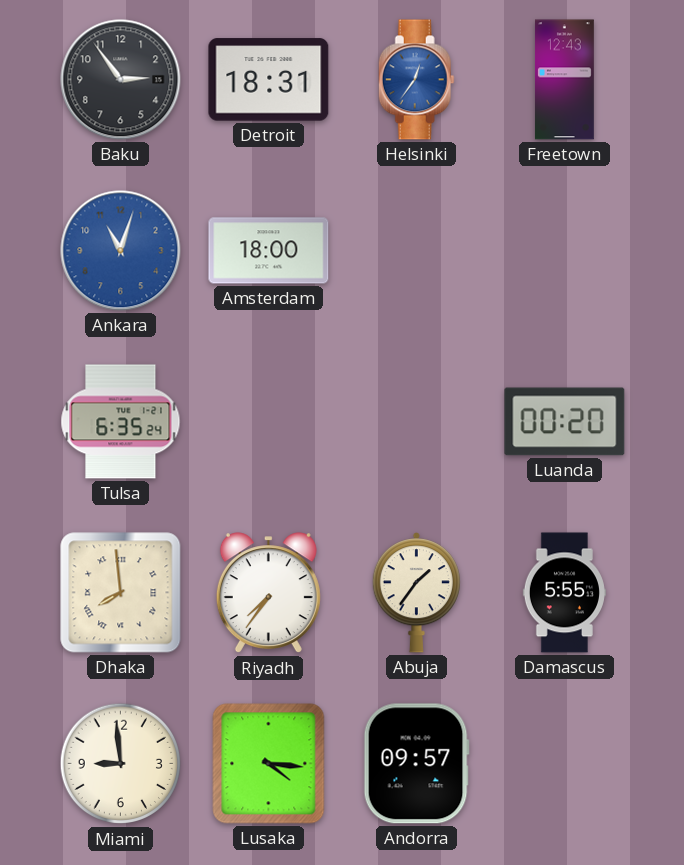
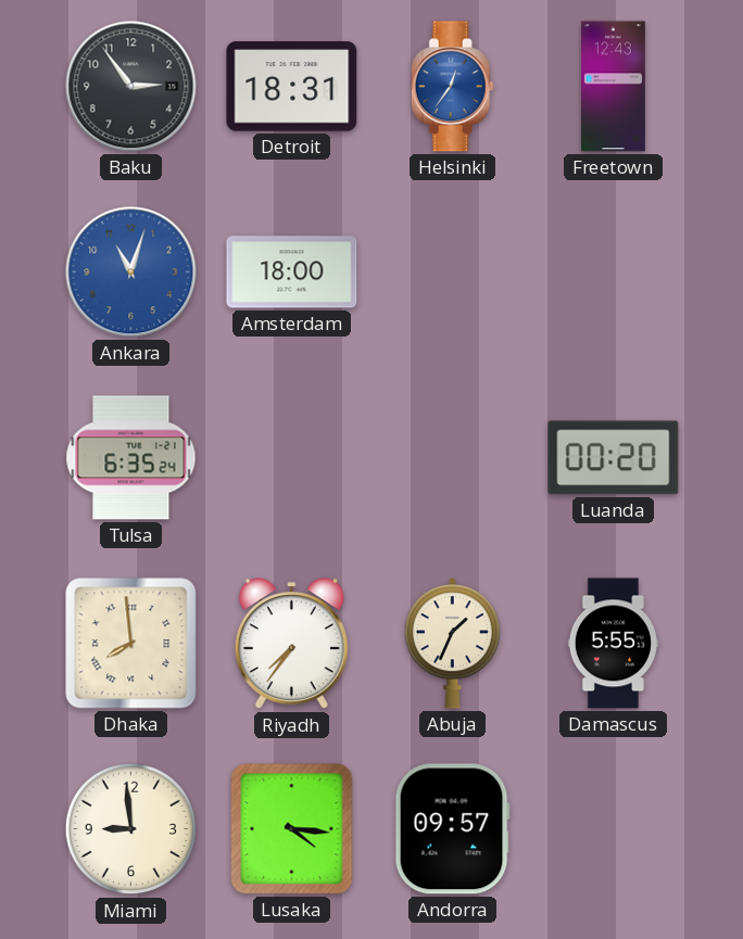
Abuja: 1:36 -> 1:34
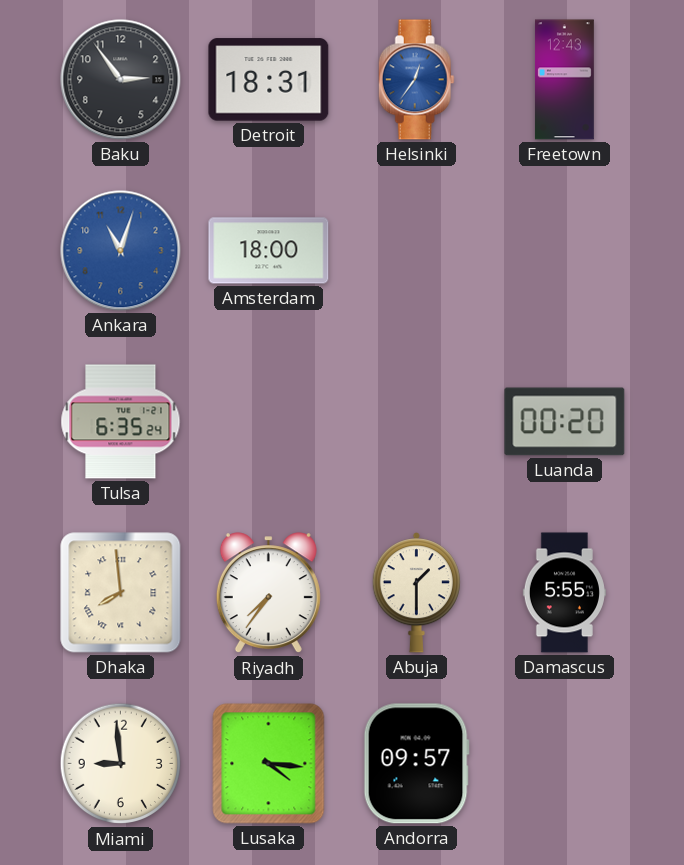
Abuja: 1:34 -> 1:30
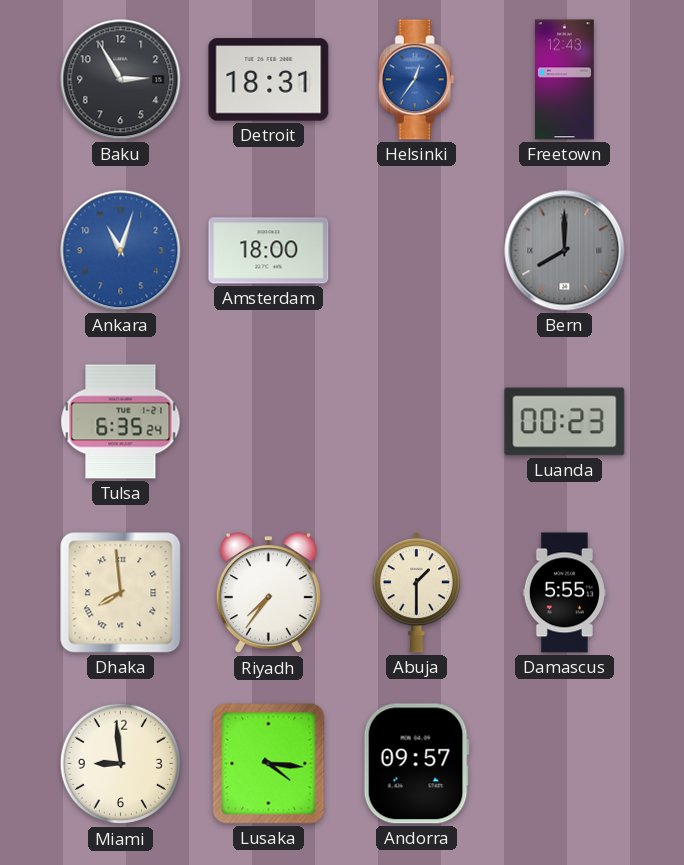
Baku: 2:54 -> 2:55
Bern: none -> 8:00
Luanda: 00:20 -> 00:23
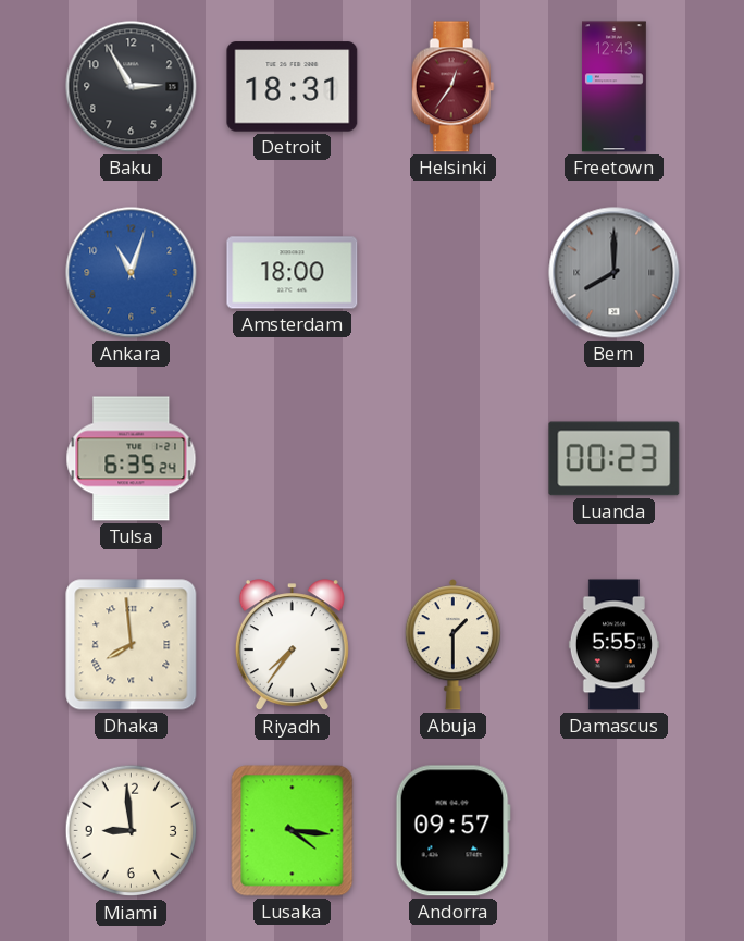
Helsinki dial: blue -> burgundy
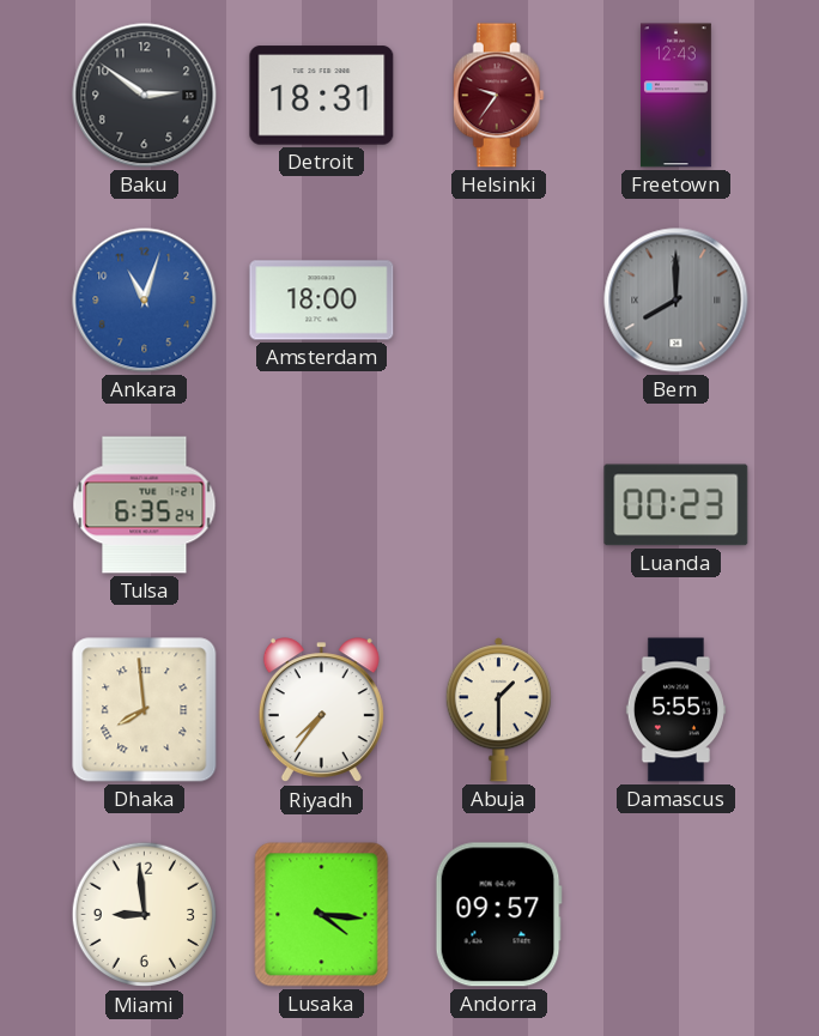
Baku: 2:55 -> 2:51
Helsinki: 12:36 -> 9:36
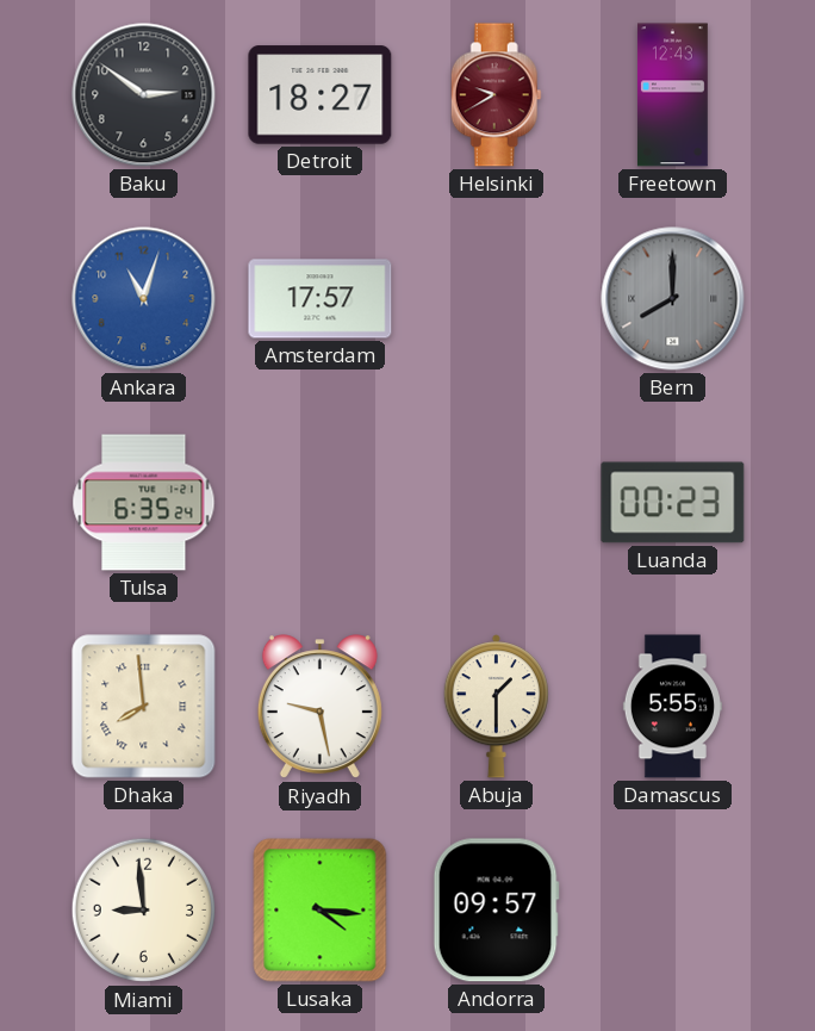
Detroit: 18:31 -> 18:27
Helsinki: 9:36 -> 9:40
Amsterdam: 18:00 -> 17:57
Riyadh: 7:36 -> 9:28
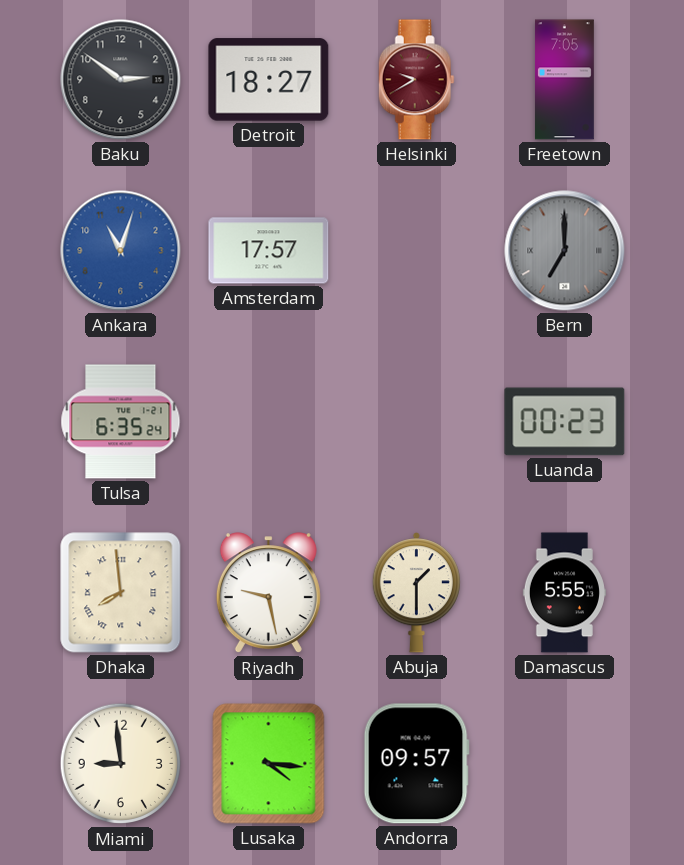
Freetown: 12:43 -> 7:05
Bern: 8:00 -> 7:00
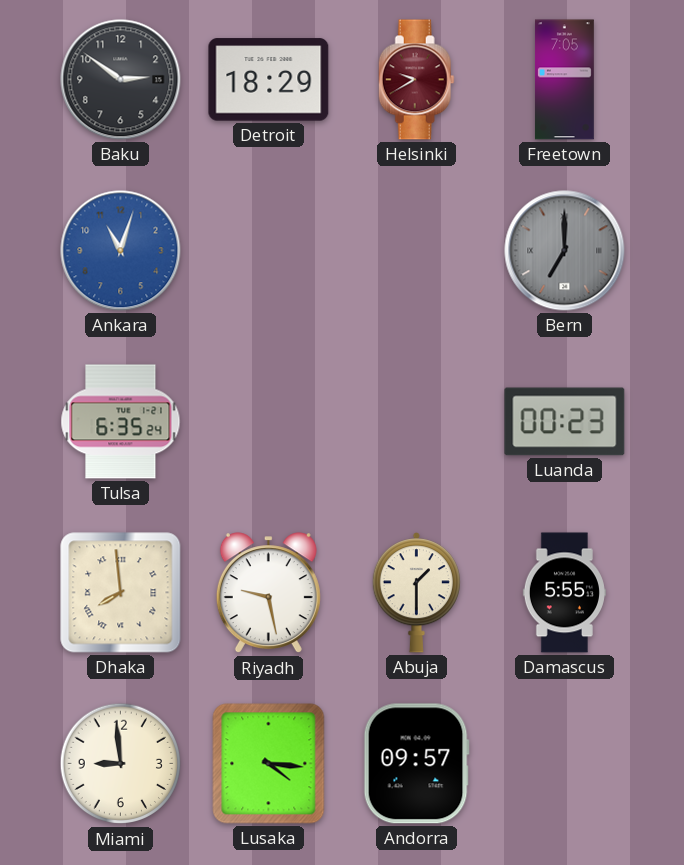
Detroit: 18:27 -> 18:29
Amsterdam: 17:57 -> none
